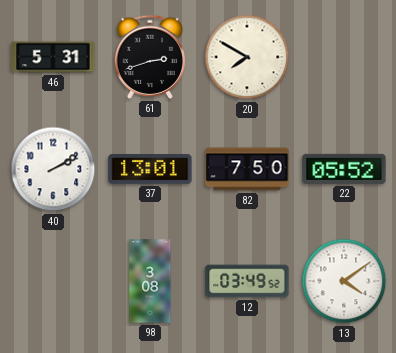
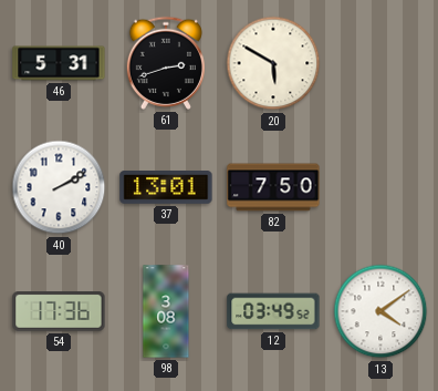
20: 7:50 -> 5:50
22: 05:52 -> none
54: none -> 17:36
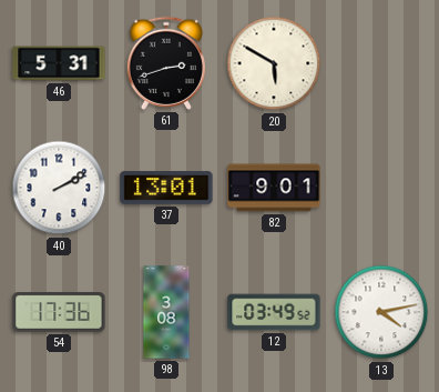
82: 7:50 -> 9:01
13: 4:09 -> 4:13
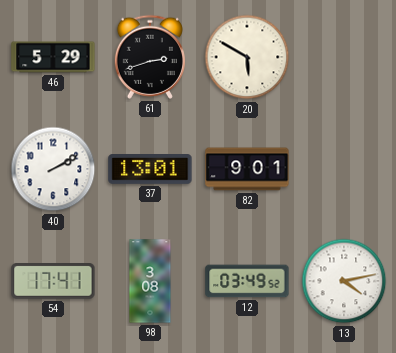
46: 5:31 -> 5:29
54: 17:36 -> 17:41
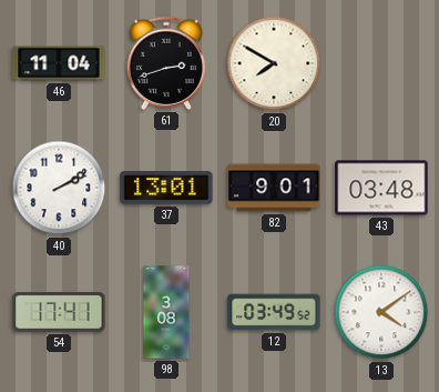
46: 5:29 -> 11:04
20: 5:50 -> 7:50
43: none -> 03:48
13: 4:13 -> 4:09
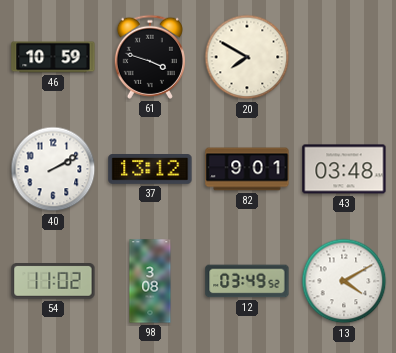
46: 11:04 -> 10:59
61: 2:42 -> 3:48
37: 13:01 -> 13:12
54: 17:41 -> 11:02
13: 4:09 -> 4:10
